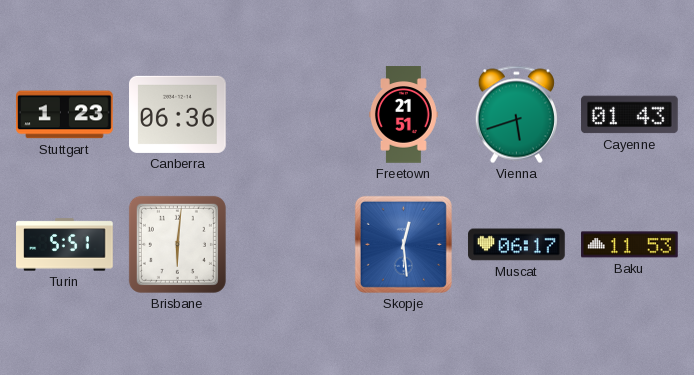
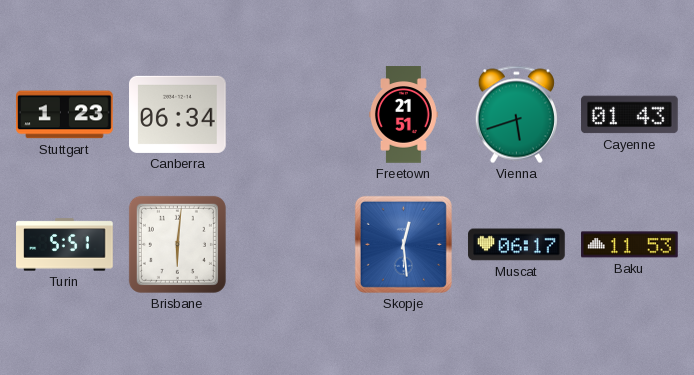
Canberra: 06:36 -> 06:34
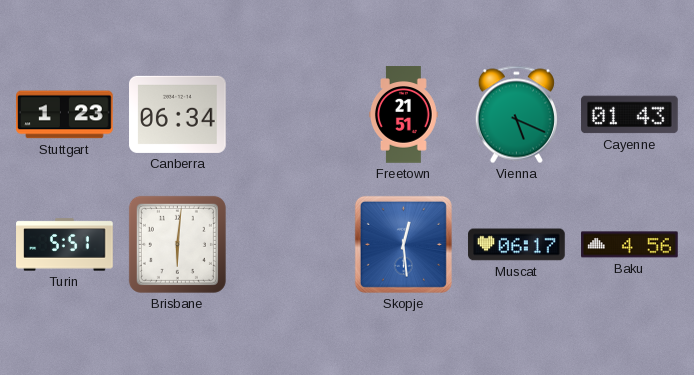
Vienna: 5:42 -> 5:19
Baku: 11:53 -> 4:56
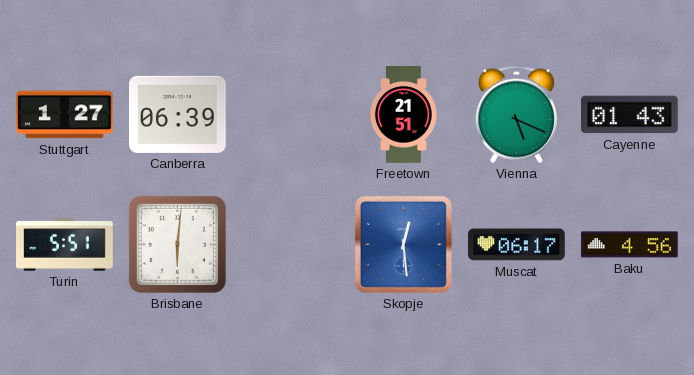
Stuttgart: 1:23 -> 1:27
Canberra: 06:34 -> 06:39
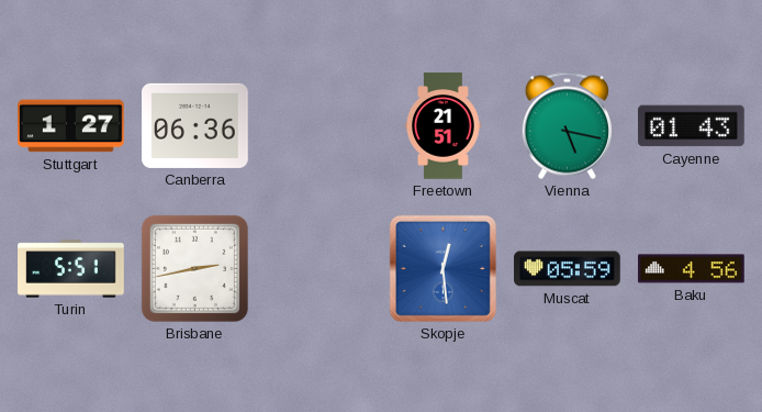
Canberra: 06:39 -> 06:36
Vienna: 5:19 -> 5:17
Brisbane: 6:01 -> 2:43
Muscat: 06:17 -> 05:59
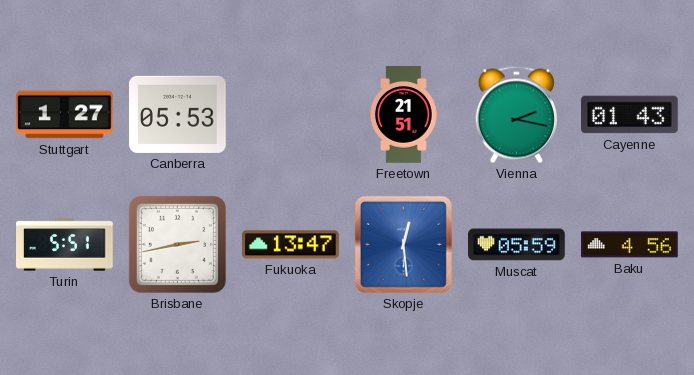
Canberra: 06:36 -> 05:53
Vienna: 5:17 -> 2:17
Fukuoka: none -> 13:47
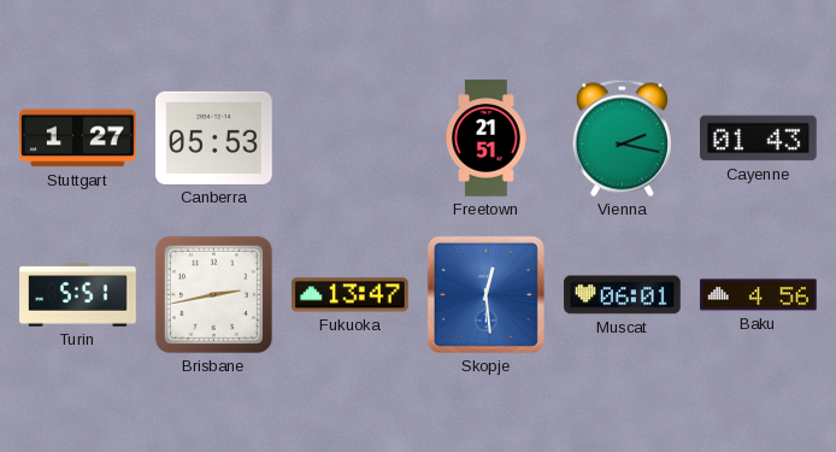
Muscat: 05:59 -> 06:01
